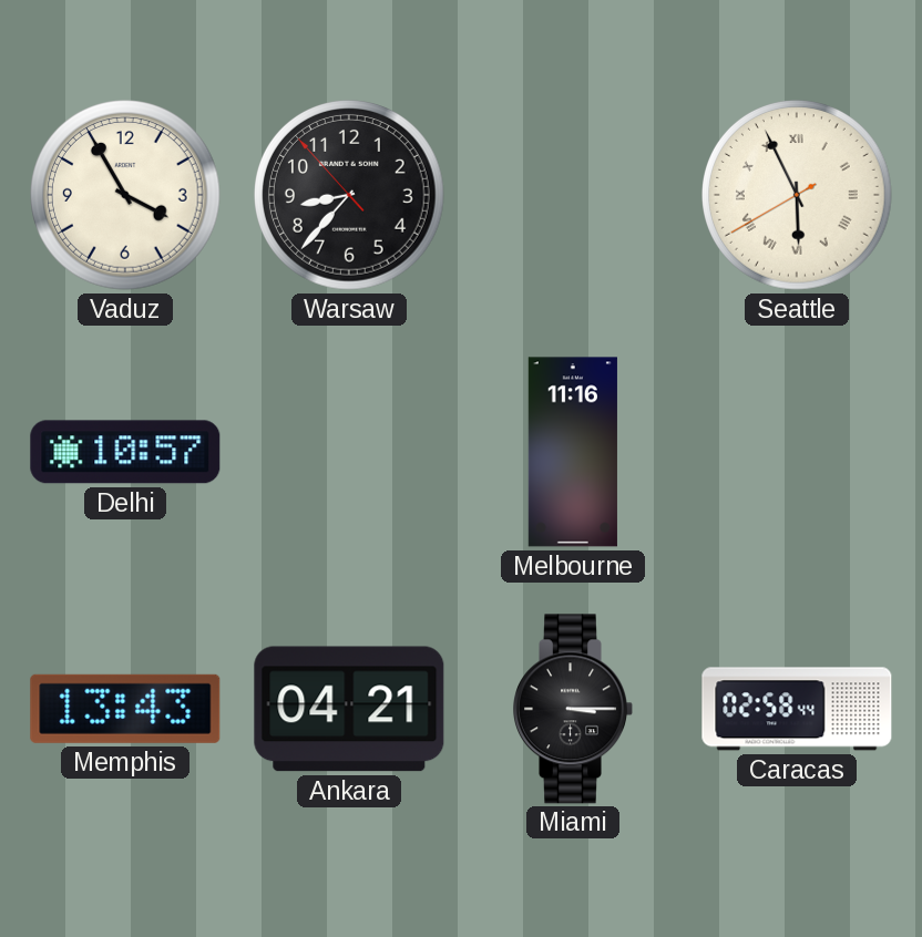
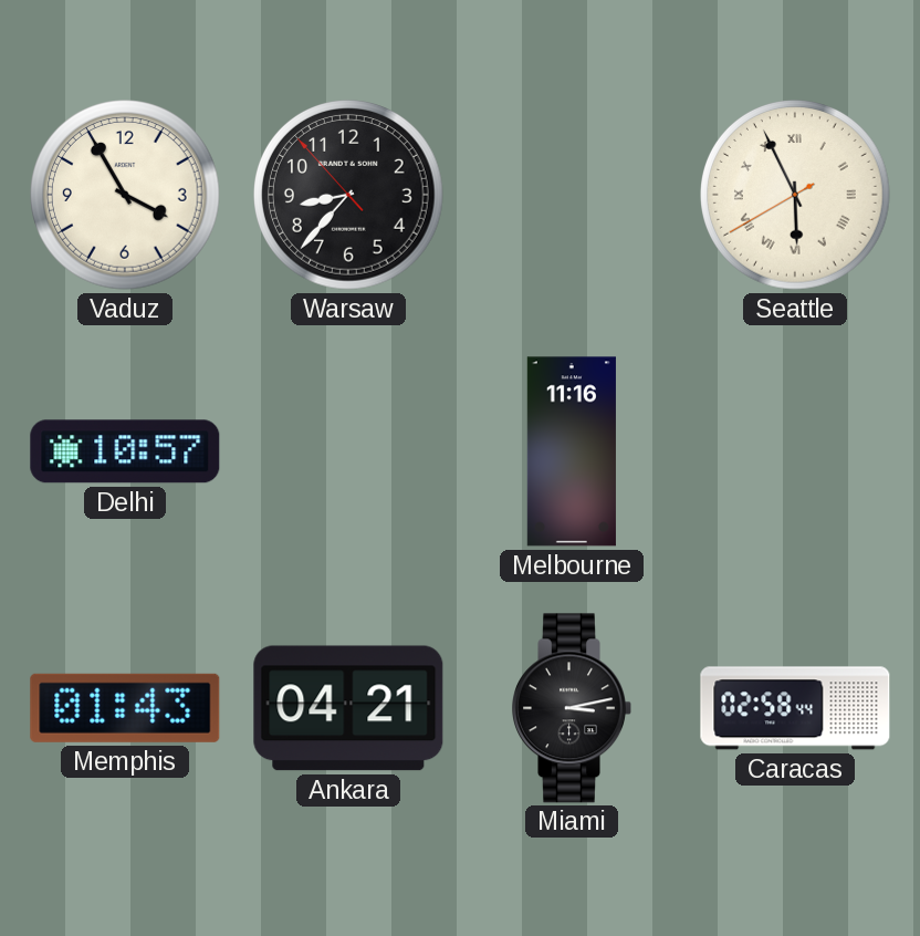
Memphis: 13:43 -> 01:43
Miami: 3:15 -> 3:13
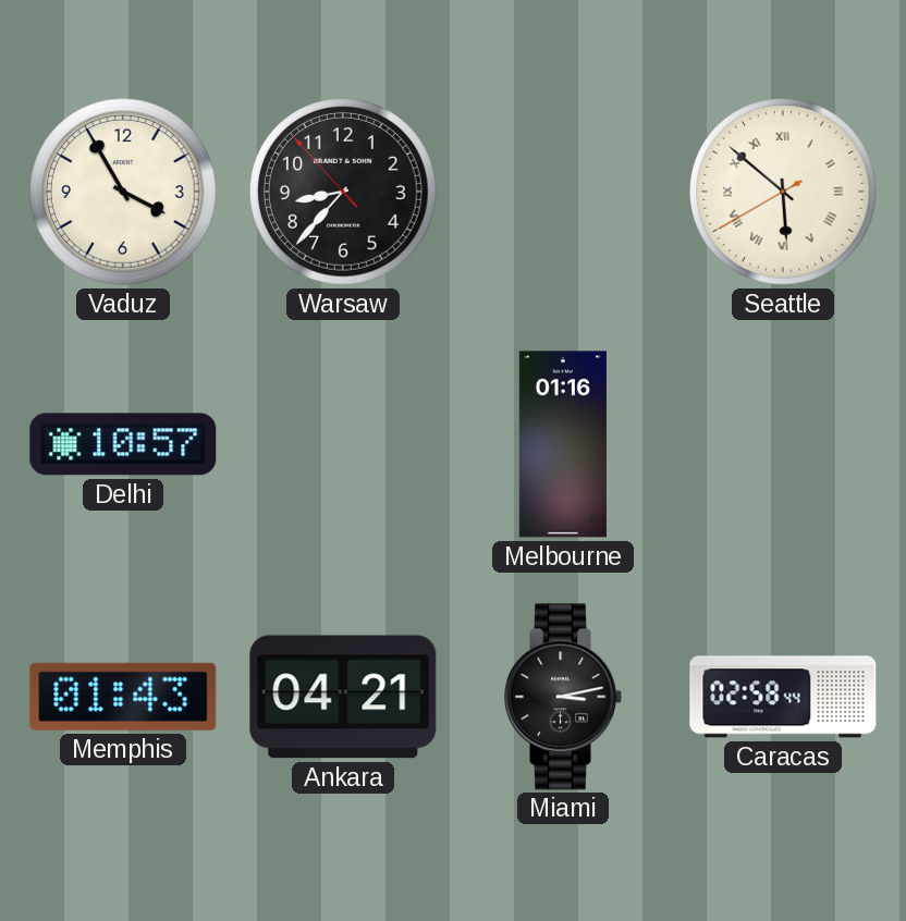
Seattle: 5:55 -> 5:51
Melbourne: 11:16 -> 01:16
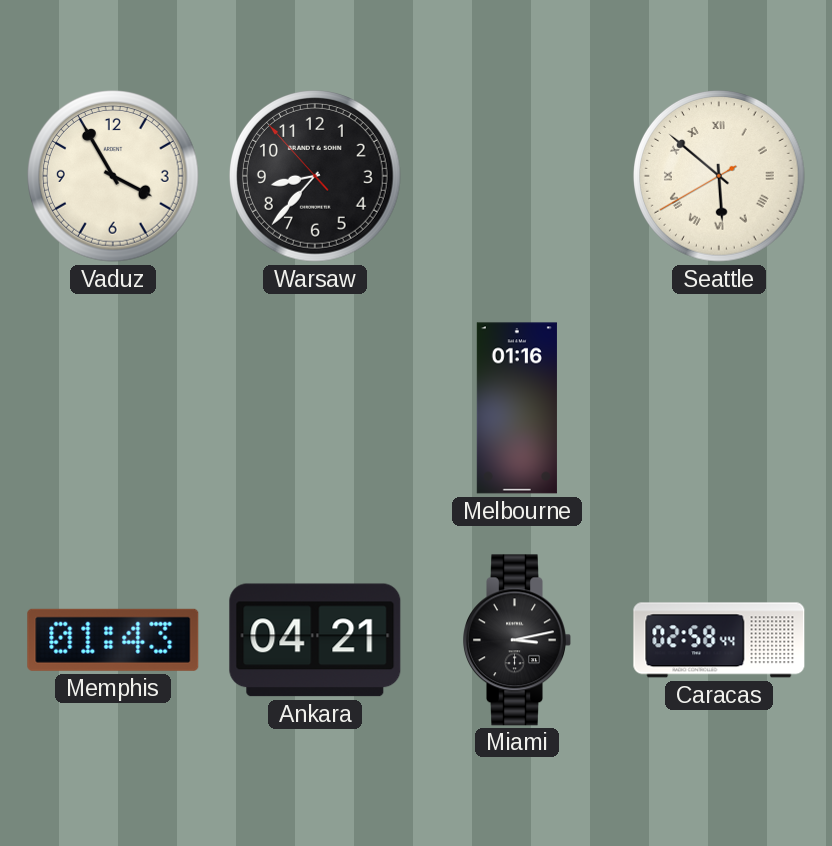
Delhi: 10:57 -> none
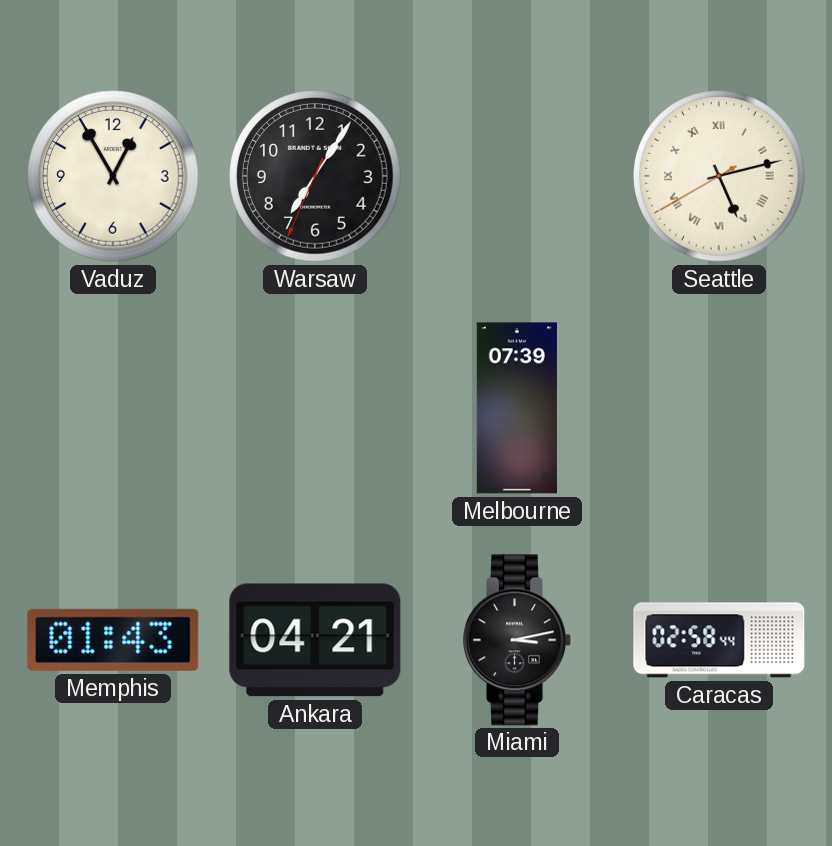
Vaduz: 3:55 -> 12:55
Warsaw: 8:36 -> 7:05
Seattle: 5:51 -> 5:12
Melbourne: 01:16 -> 07:39
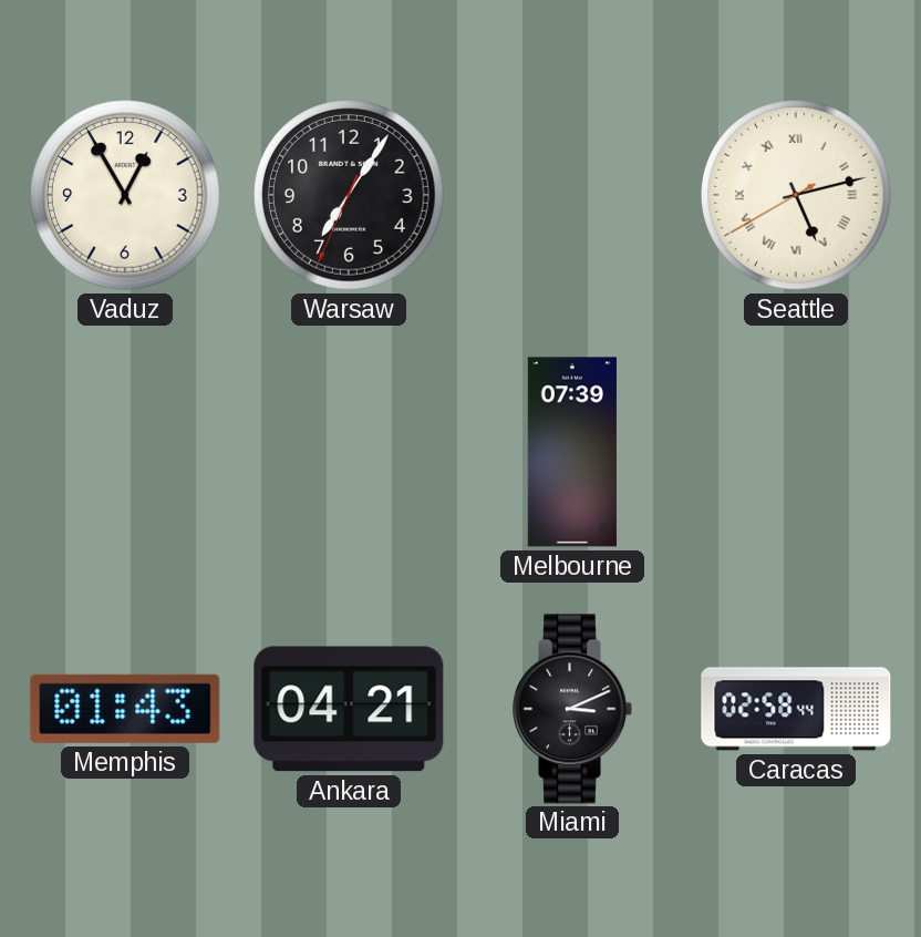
Miami: 3:13 -> 3:11
